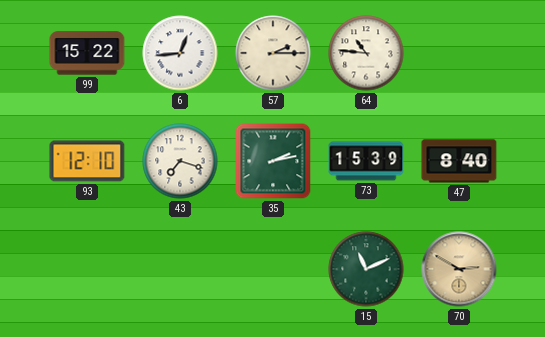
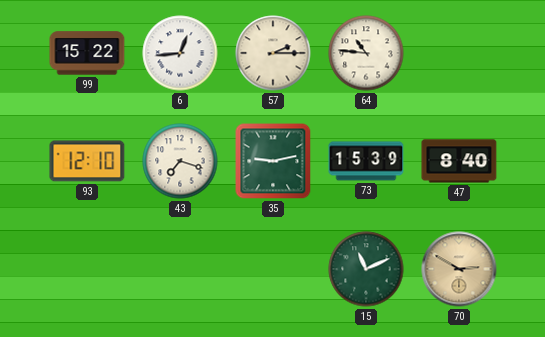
35: 2:13 -> 9:13
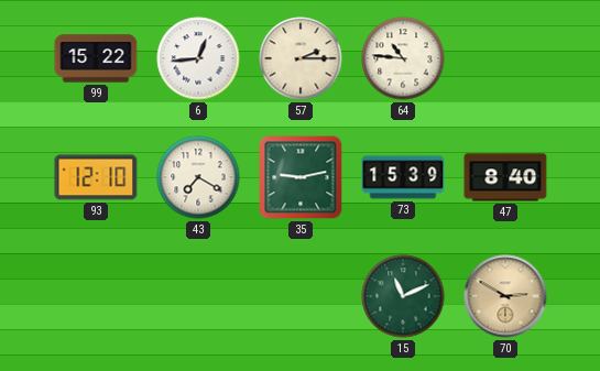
43: 7:18 -> 7:20
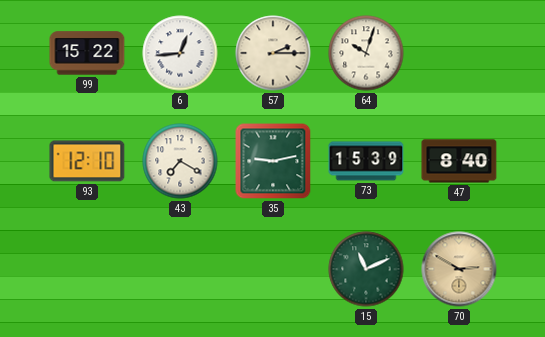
64: 10:46 -> 10:03
